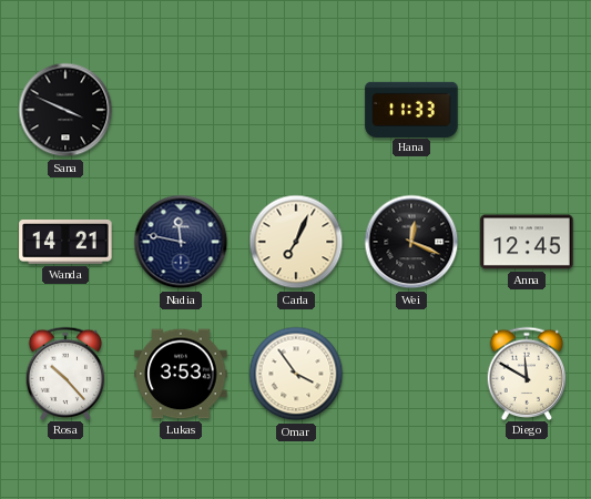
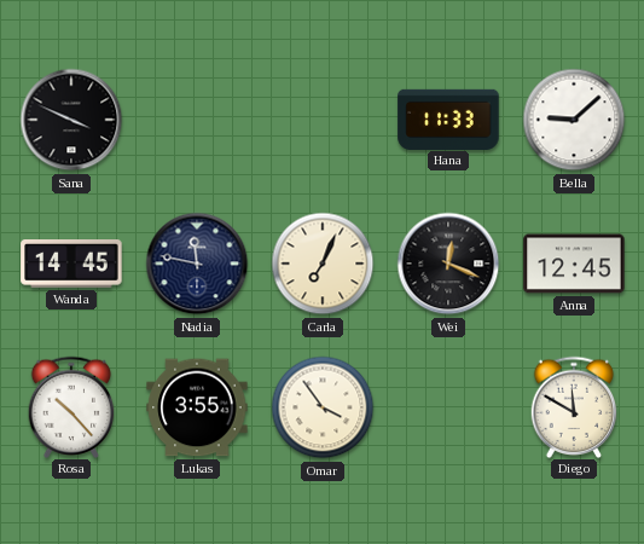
Bella: none -> 9:08
Wanda: 14:21 -> 14:45
Lukas: 3:53 -> 3:55
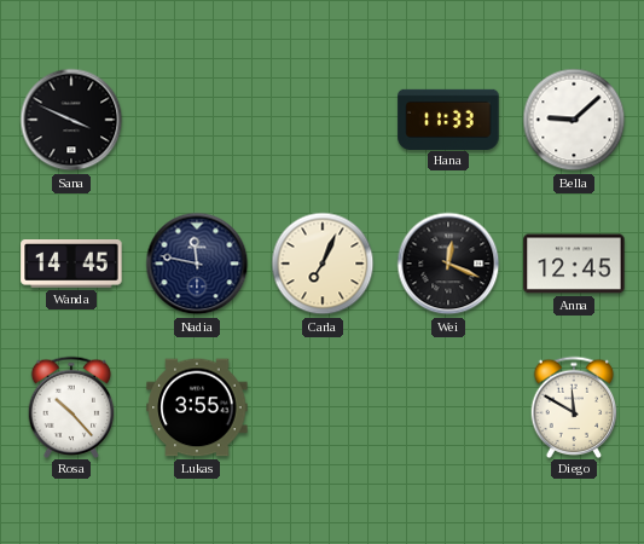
Omar: 3:54 -> none
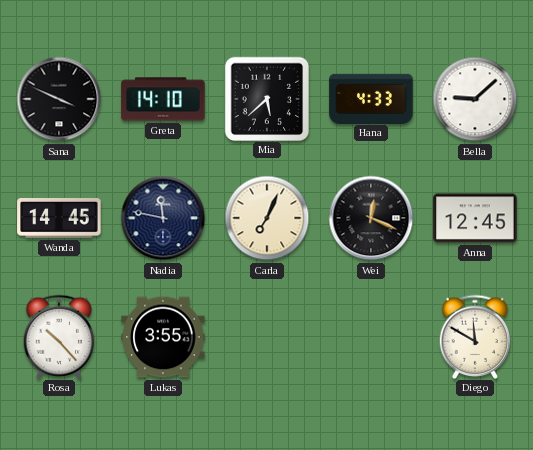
Greta: none -> 14:10
Mia: none -> 5:38
Hana: 11:33 -> 4:33
